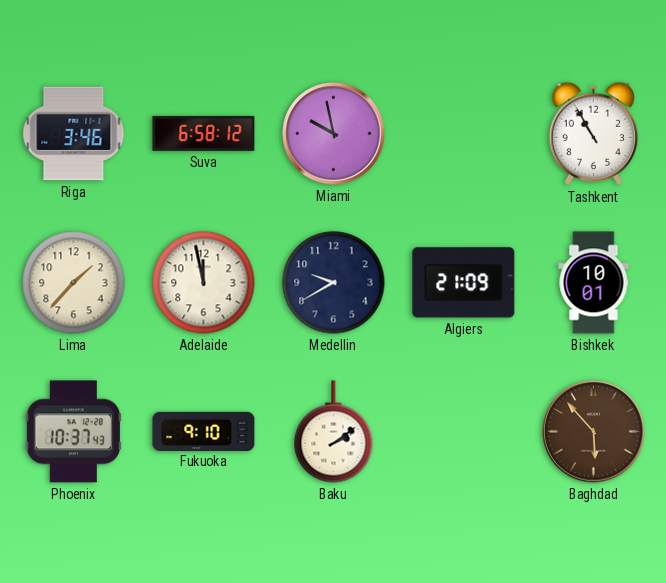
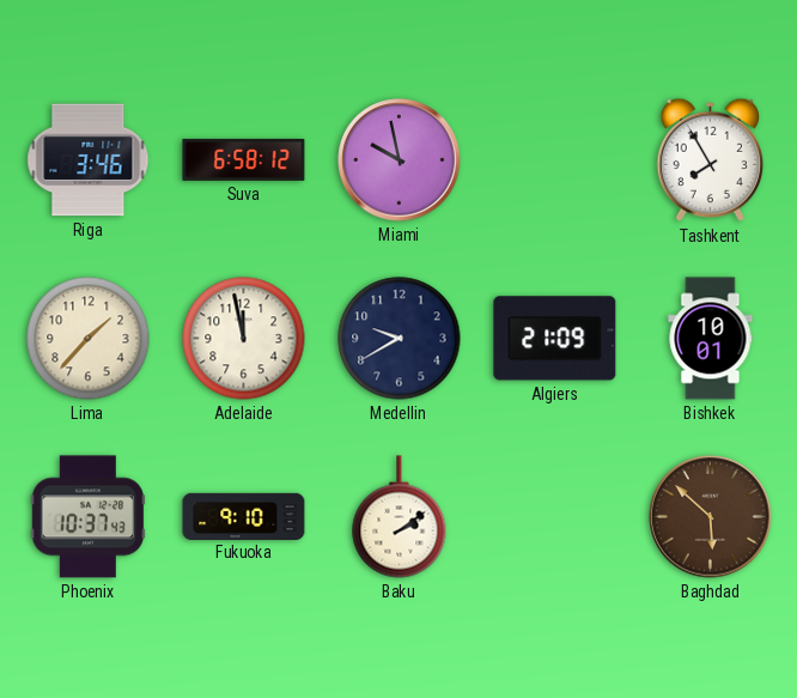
Tashkent: 10:55 -> 7:55
Baghdad: 5:53 -> 5:52
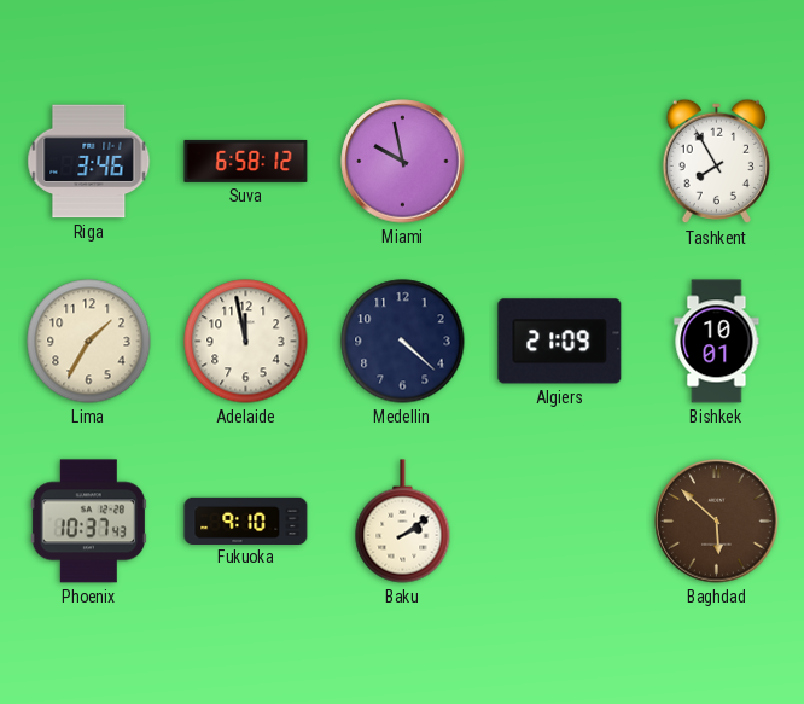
Lima: 1:37 -> 1:35
Medellin: 9:40 -> 4:22
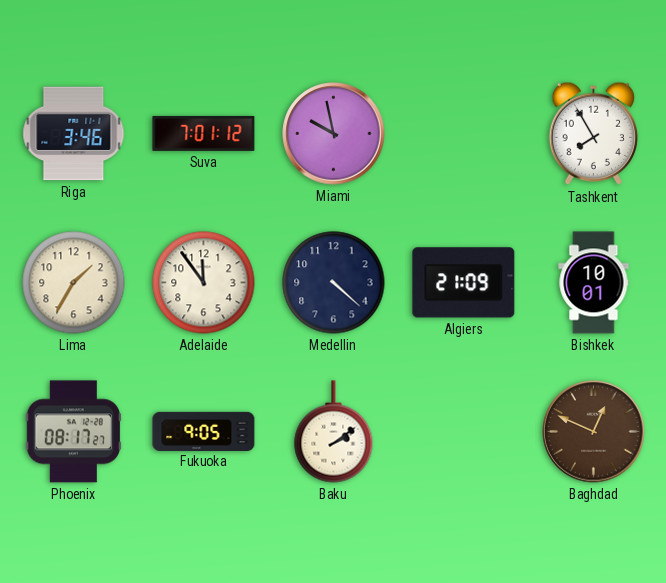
Suva: 6:58 -> 7:01
Adelaide: 11:58 -> 11:54
Phoenix: 10:37 -> 08:17
Fukuoka: 9:10 -> 9:05
Baghdad: 5:52 -> 12:49
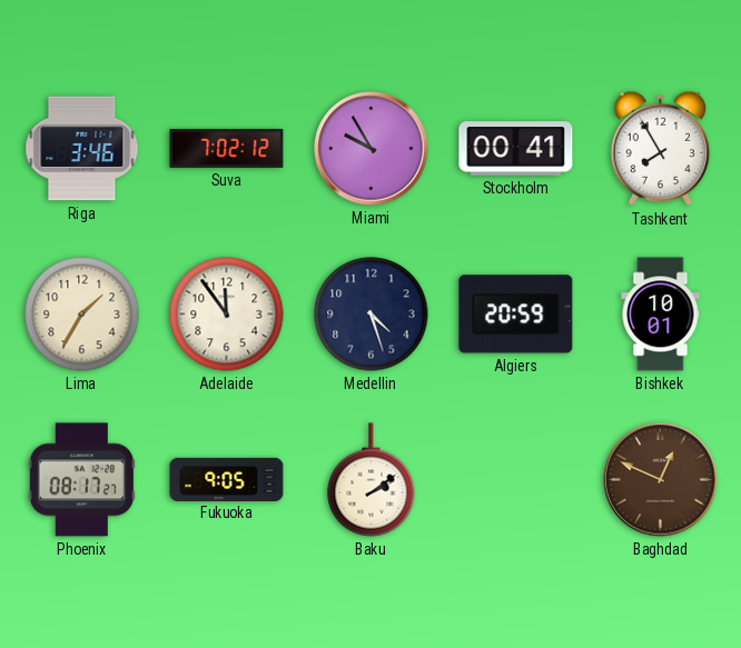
Suva: 7:01 -> 7:02
Miami: 9:58 -> 9:55
Stockholm: none -> 00:41
Medellin: 4:22 -> 4:27
Algiers: 21:09 -> 20:59
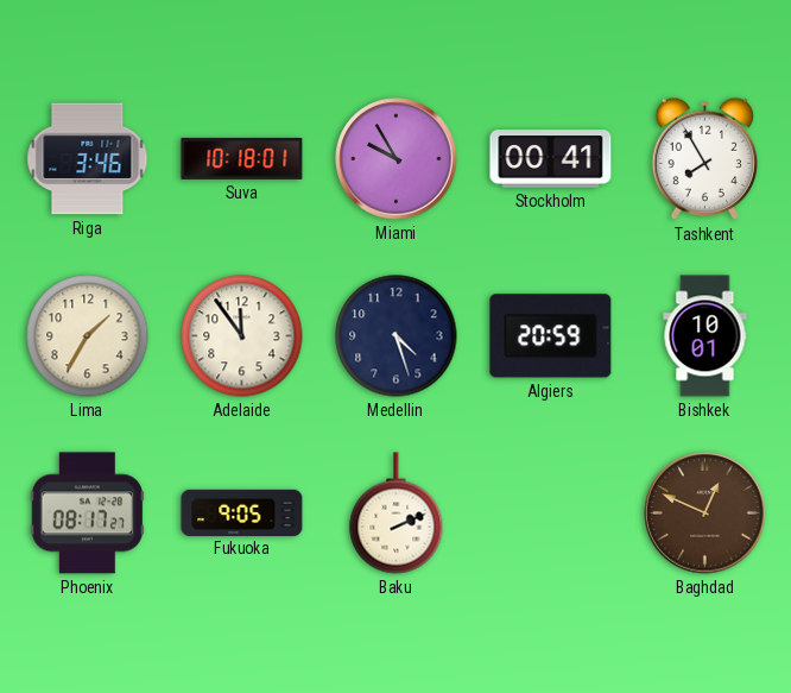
Suva: 7:02 -> 10:18
Baku: 2:09 -> 2:11
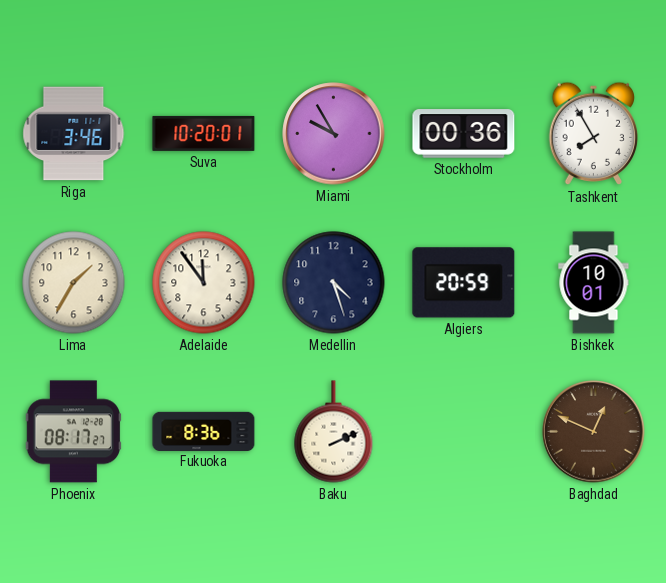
Suva: 10:18 -> 10:20
Stockholm: 00:41 -> 00:36
Fukuoka: 9:05 -> 8:36
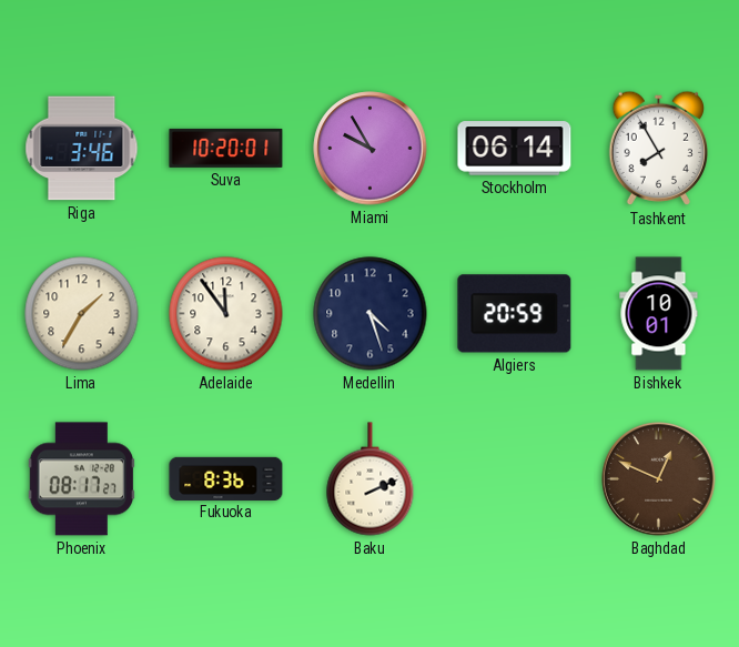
Stockholm: 00:36 -> 06:14
